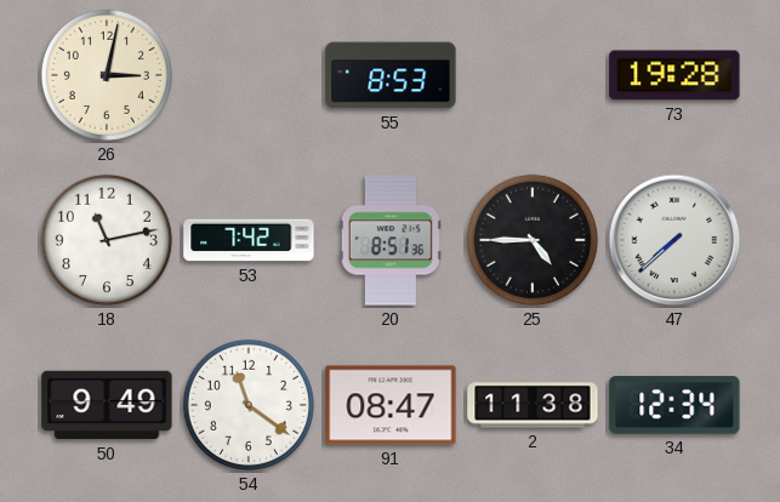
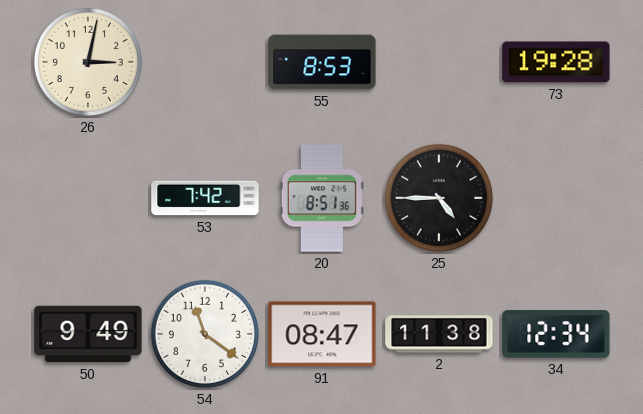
18: 11:13 -> none
47: 7:38 -> none
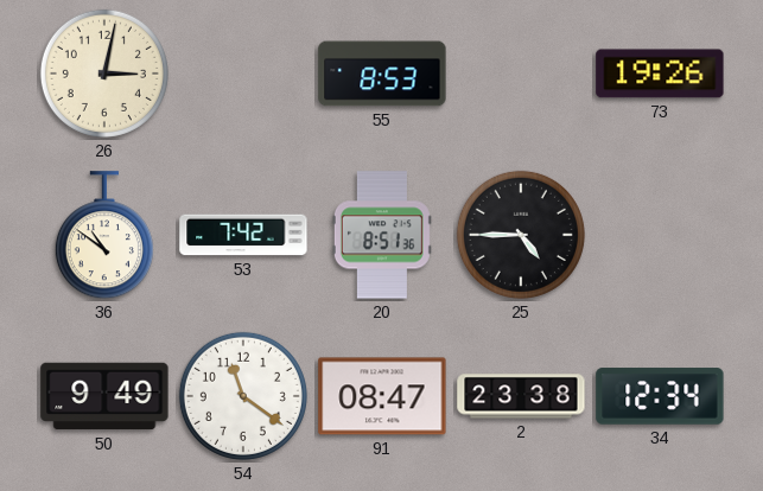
73: 19:28 -> 19:26
36: none -> 10:51
2: 11:38 -> 23:38
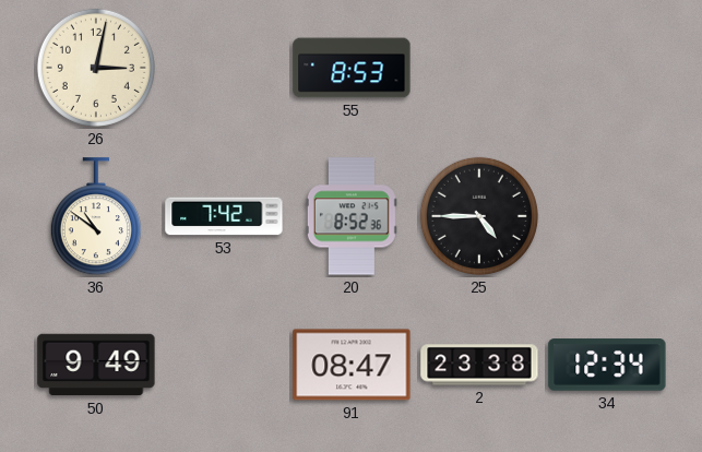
73: 19:26 -> none
20: 8:51 -> 8:52
54: 11:21 -> none
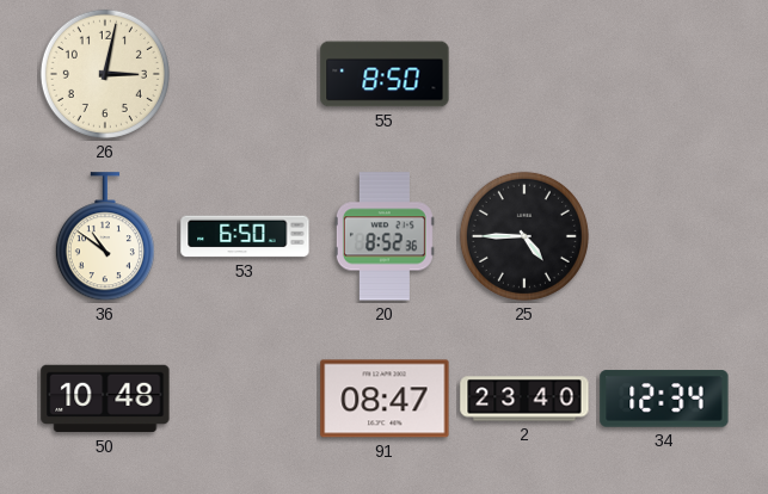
55: 8:53 -> 8:50
53: 7:42 -> 6:50
50: 9:49 -> 10:48
2: 23:38 -> 23:40
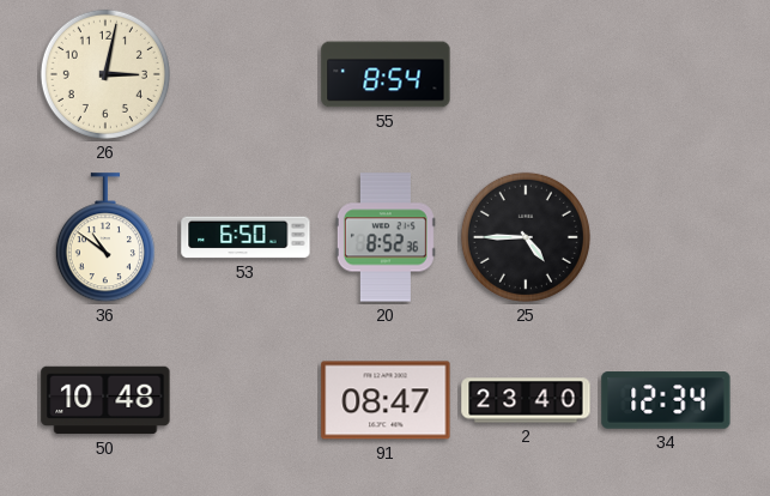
55: 8:50 -> 8:54
